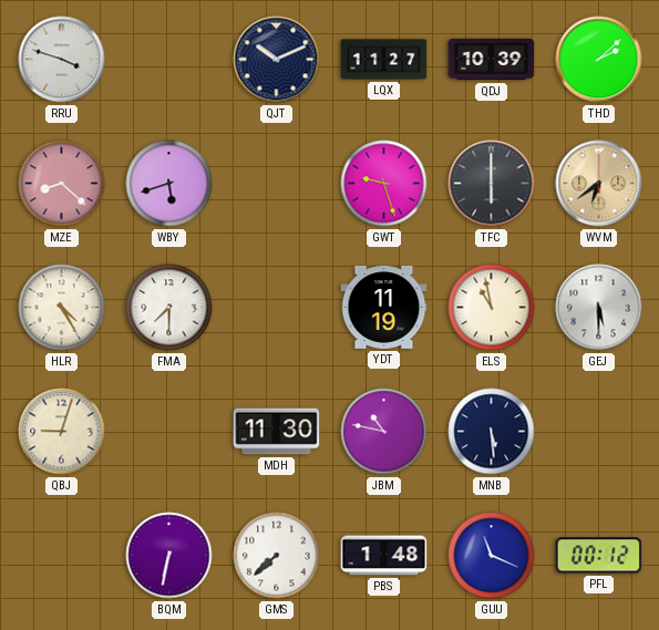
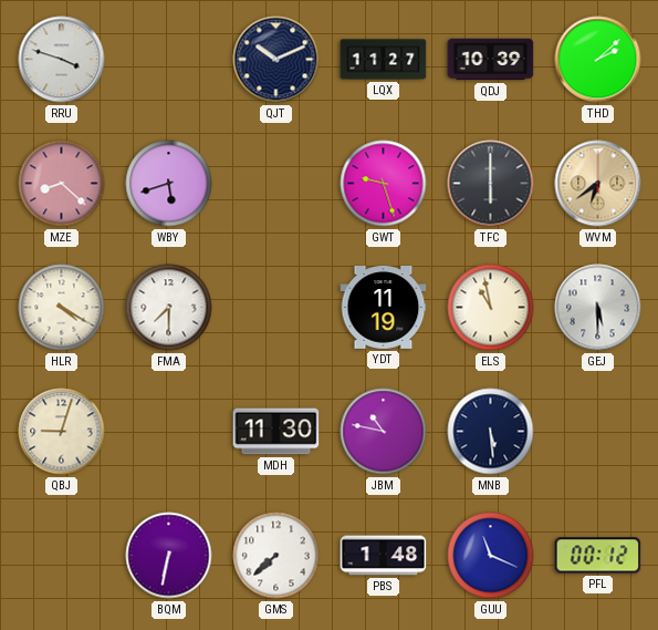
HLR: 4:25 -> 4:20
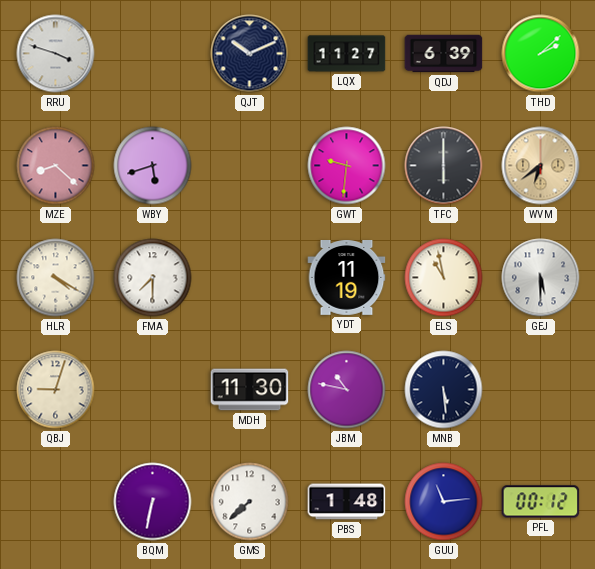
QDJ: 10:39 -> 6:39
GWT: 9:27 -> 9:31
GUU: 11:19 -> 11:14
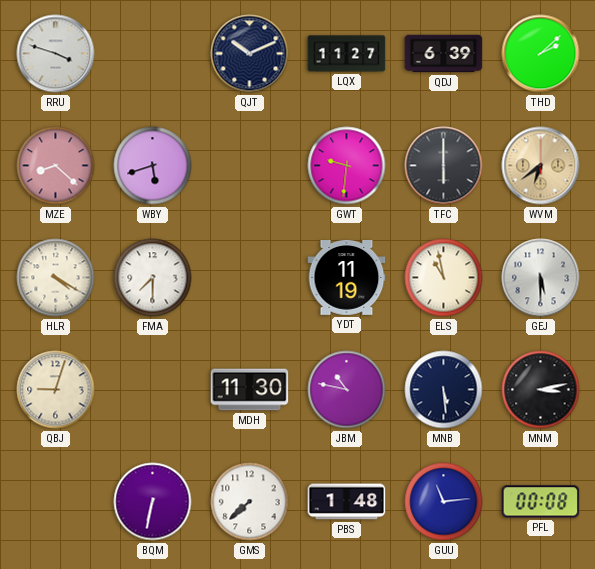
MNM: none -> 3:13
PFL: 00:12 -> 00:08
